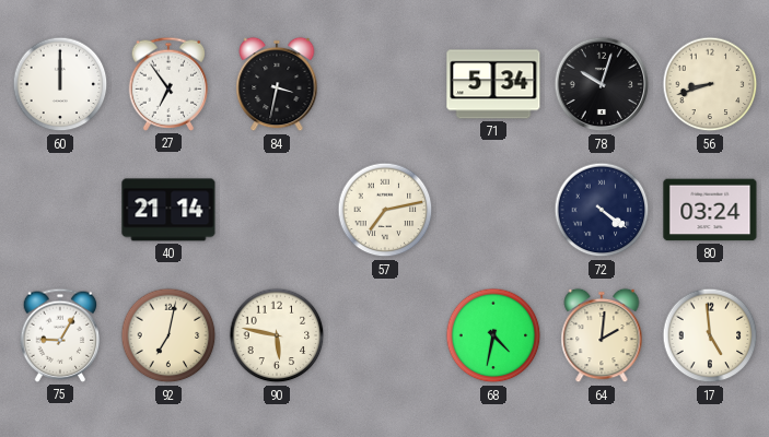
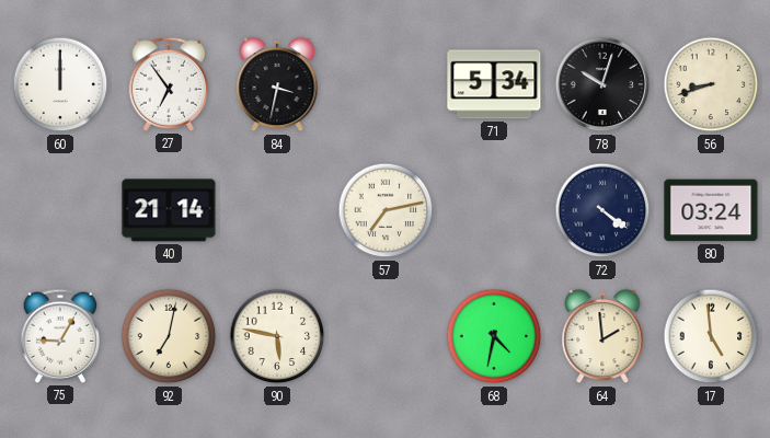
64: 2:01 -> 1:59
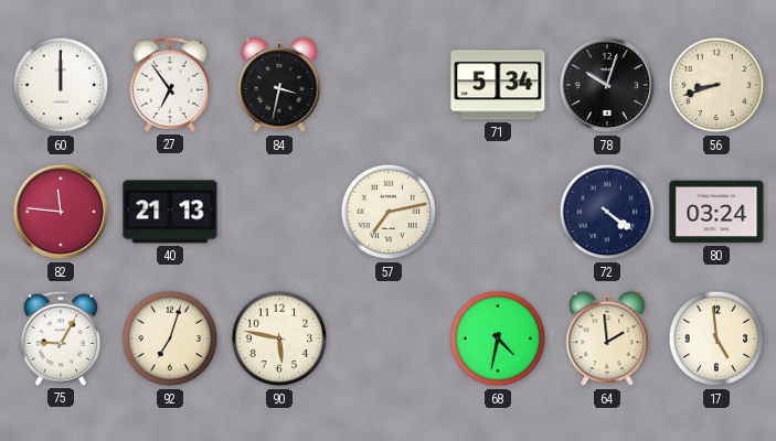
82: none -> 11:46
40: 21:14 -> 21:13
92: 7:02 -> 7:03
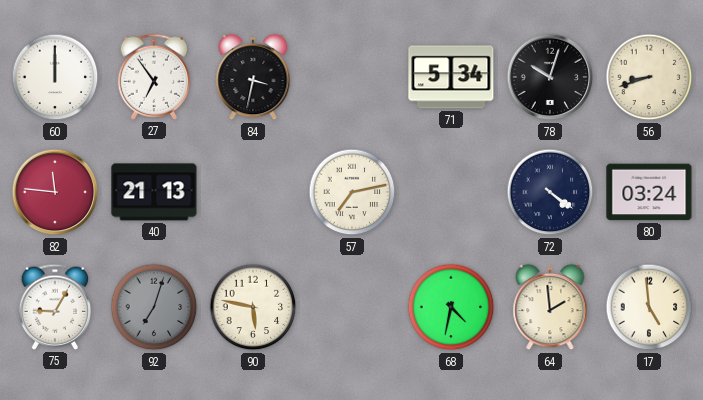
92 dial: cream -> grey
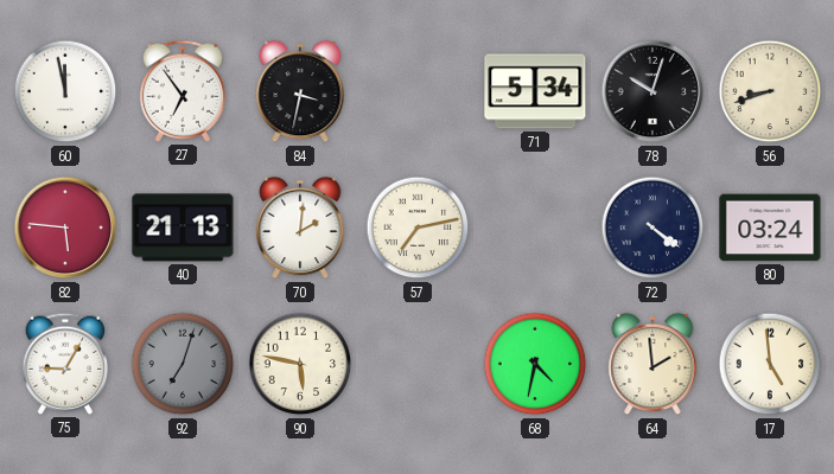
60: 12:00 -> 11:58
82: 11:46 -> 5:46
70: none -> 2:01
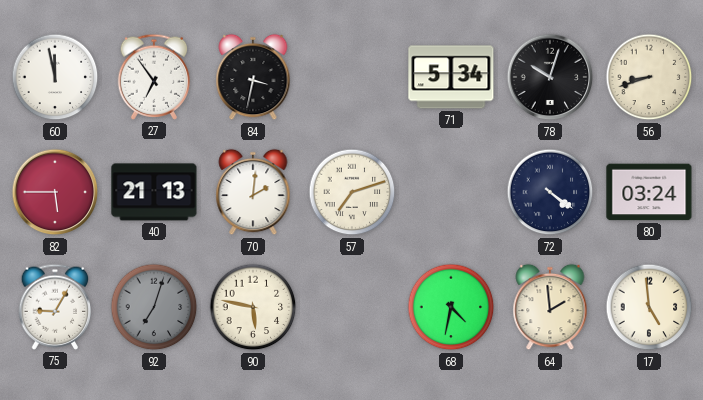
82: 5:46 -> 5:45
57: 7:13 -> 7:12
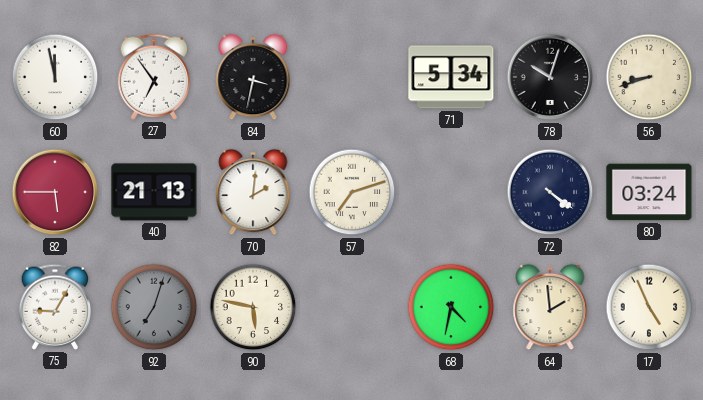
17: 4:59 -> 4:56
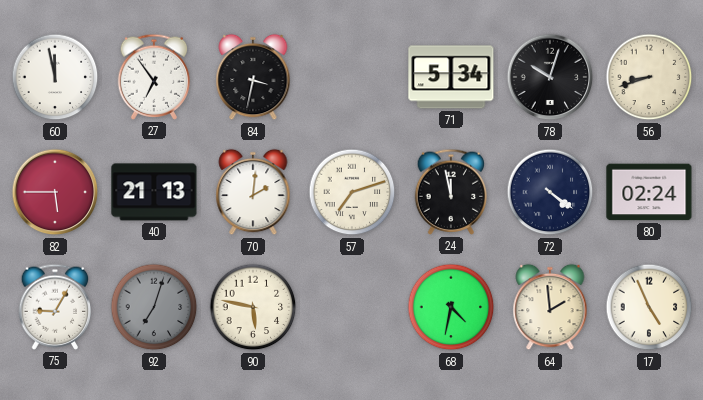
24: none -> 11:58
80: 03:24 -> 02:24
